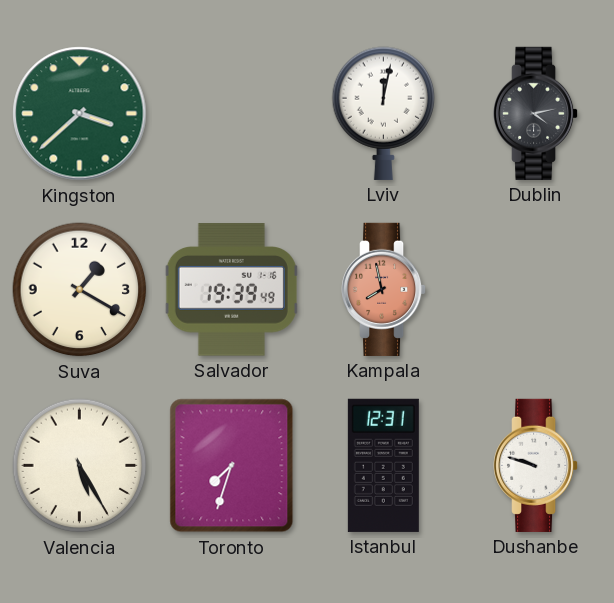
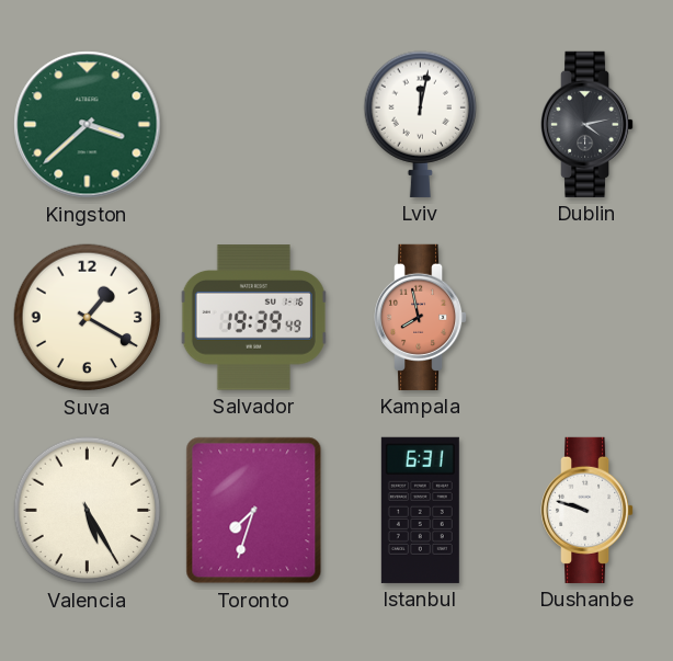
Istanbul: 12:31 -> 6:31
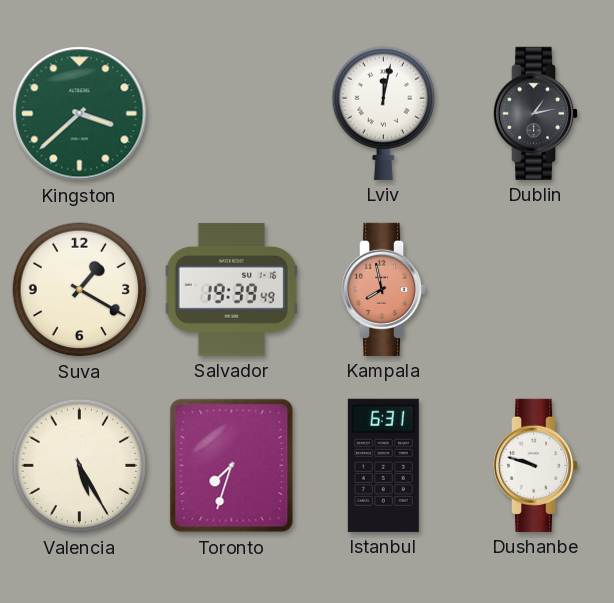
Dublin: 4:13 -> 1:13
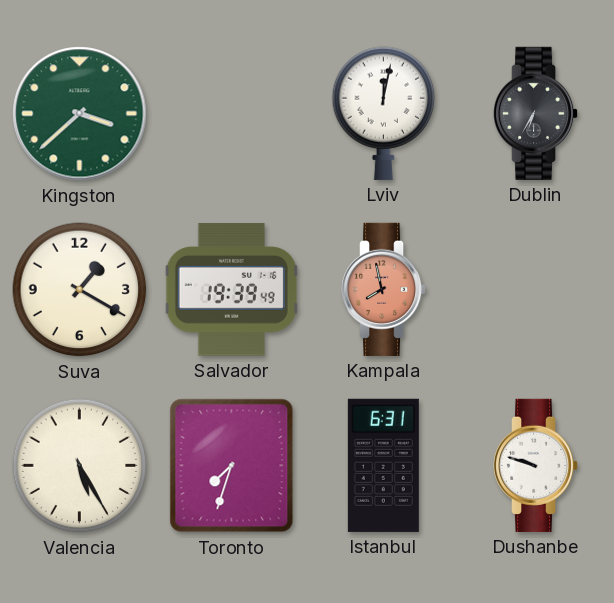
Dublin: 1:13 -> 6:35
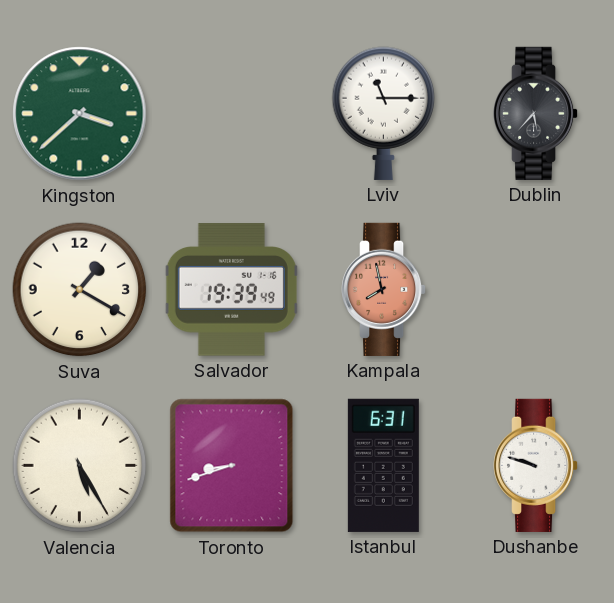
Lviv: 12:02 -> 11:15
Dublin: 6:35 -> 5:37
Toronto: 7:33 -> 8:42
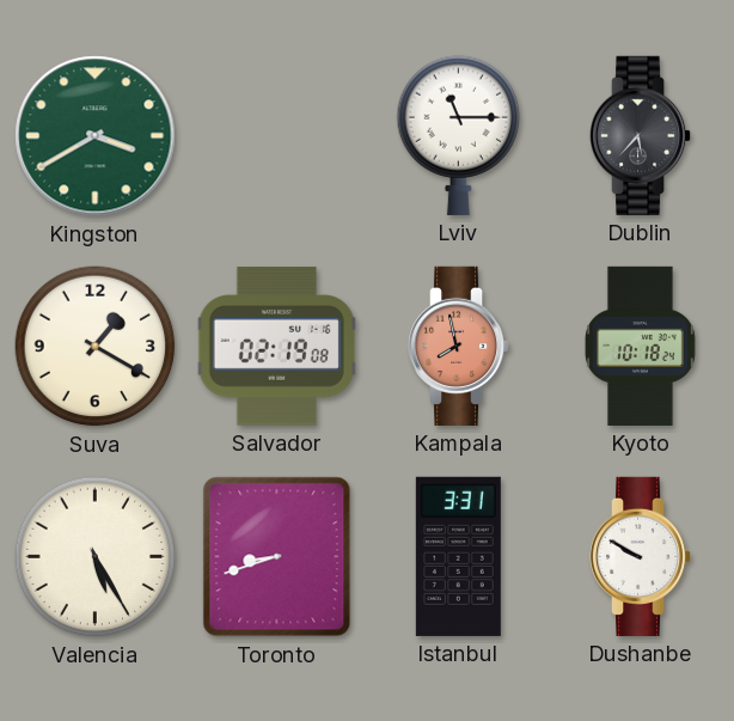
Kingston: 3:38 -> 3:40
Salvador: 19:39 -> 02:19
Kyoto: none -> 10:18
Istanbul: 6:31 -> 3:31
Dushanbe: 9:48 -> 9:50
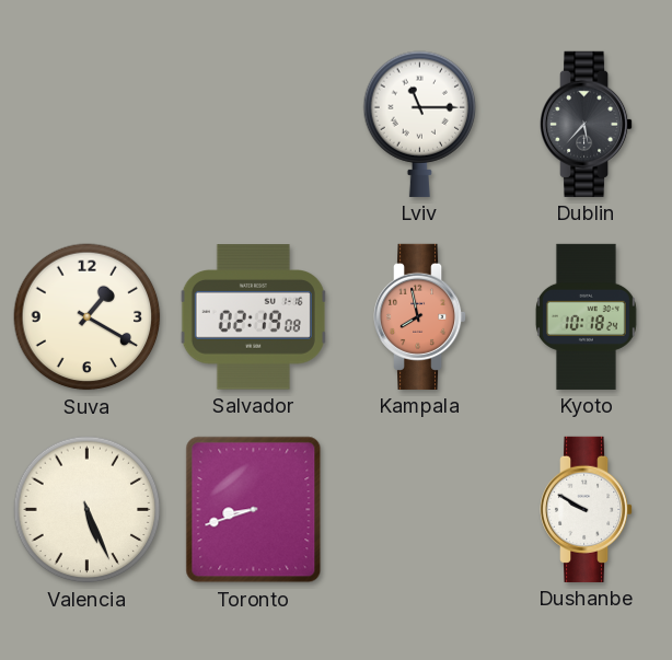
Kingston: 3:40 -> none
Valencia: 5:25 -> 5:26
Istanbul: 3:31 -> none
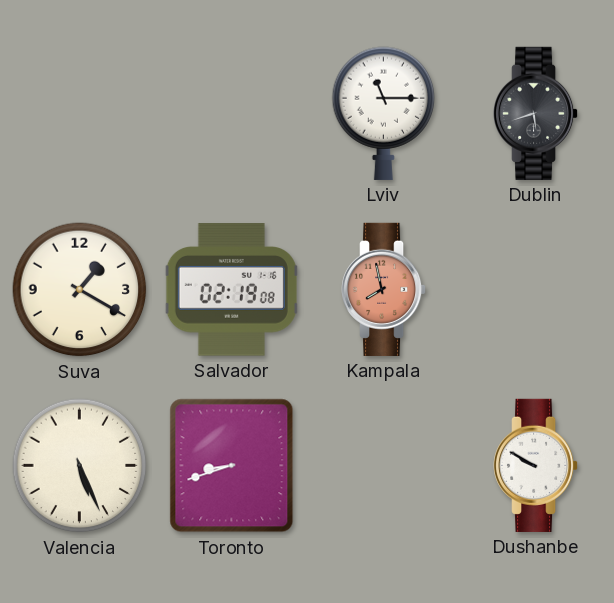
Dublin: 5:37 -> 5:42
Kyoto: 10:18 -> none
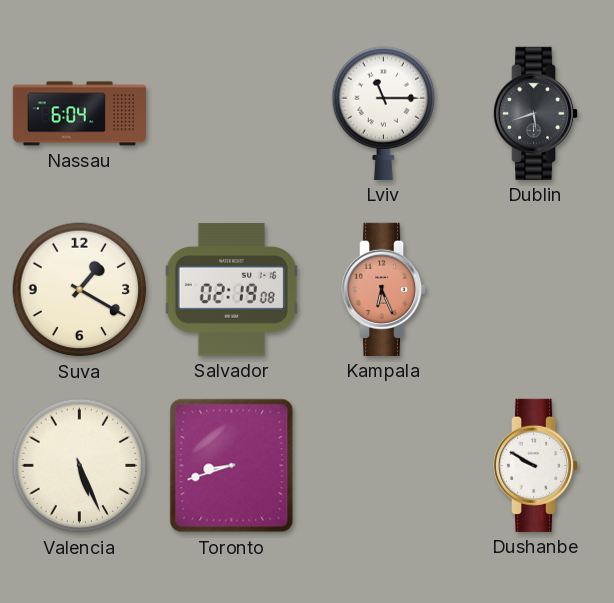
Nassau: none -> 6:04
Kampala: 7:58 -> 6:26
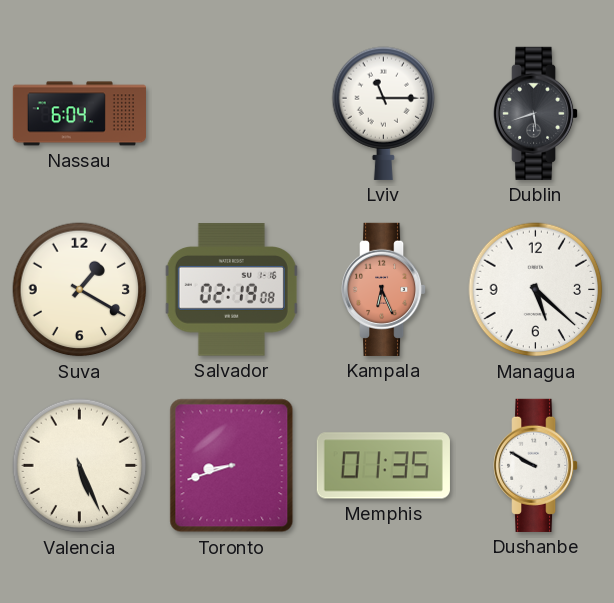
Managua: none -> 5:22
Memphis: none -> 01:35
